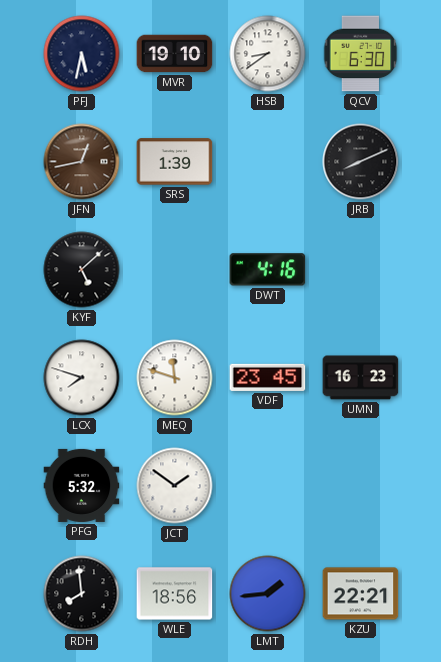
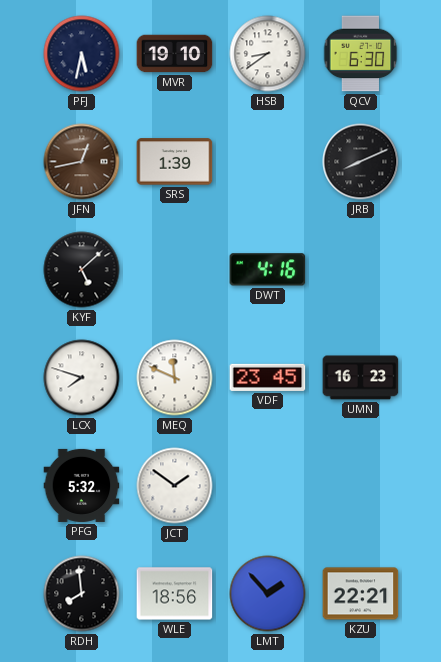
MEQ: 11:48 -> 11:49
LMT: 1:44 -> 1:53
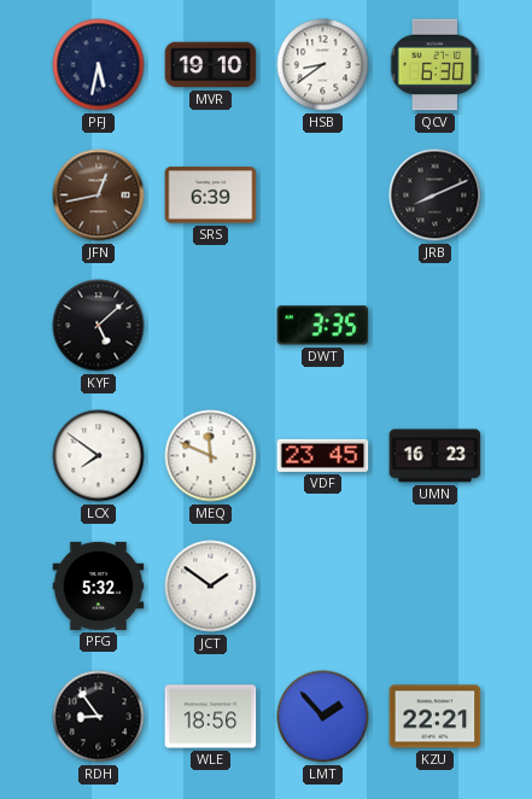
SRS: 1:39 -> 6:39
DWT: 4:16 -> 3:35
LCX: 7:48 -> 7:51
RDH: 7:59 -> 8:54
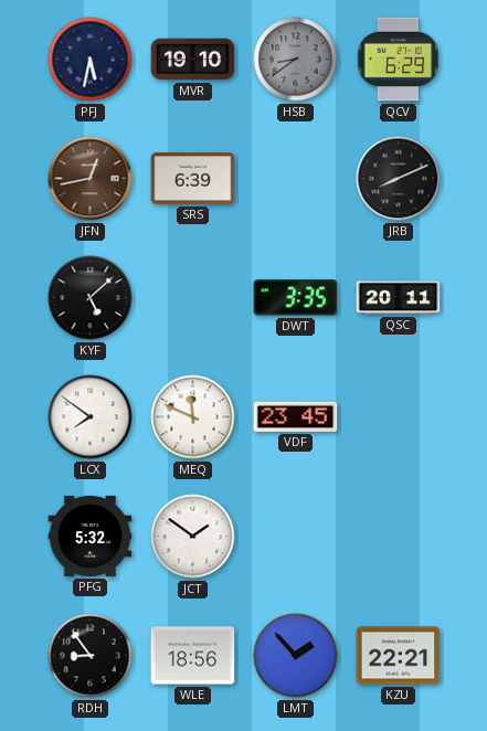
HSB dial: white -> grey
QCV: 6:30 -> 6:29
QSC: none -> 20:11
UMN: 16:23 -> none
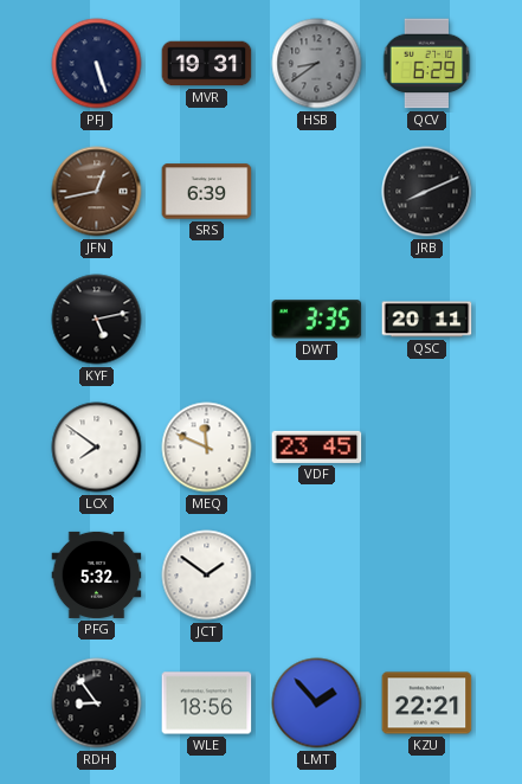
PFJ: 5:32 -> 5:27
MVR: 19:10 -> 19:31
KYF: 5:08 -> 5:13
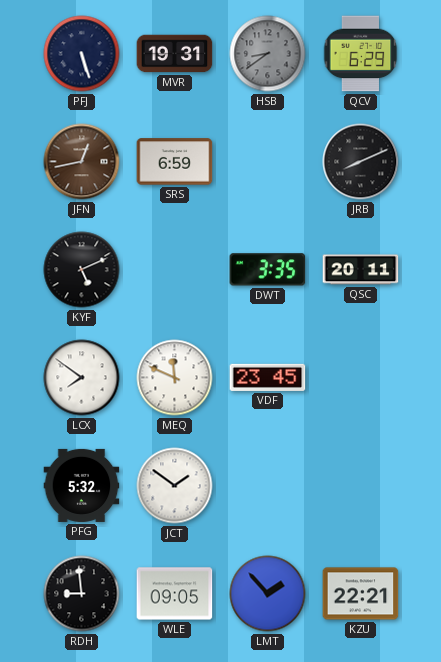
SRS: 6:39 -> 6:59
KYF: 5:13 -> 5:11
RDH: 8:54 -> 8:59
WLE: 18:56 -> 09:05
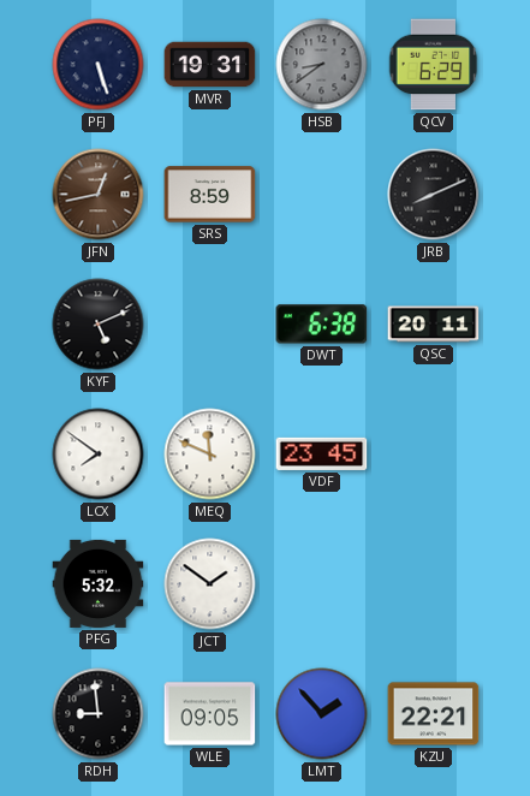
SRS: 6:59 -> 8:59
DWT: 3:35 -> 6:38
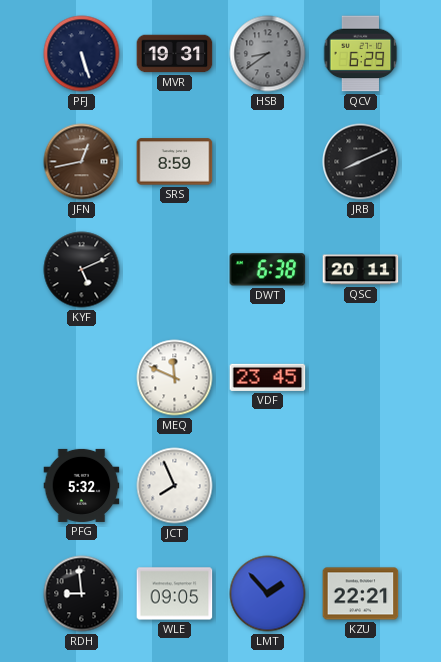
LCX: 7:51 -> none
JCT: 1:51 -> 7:56
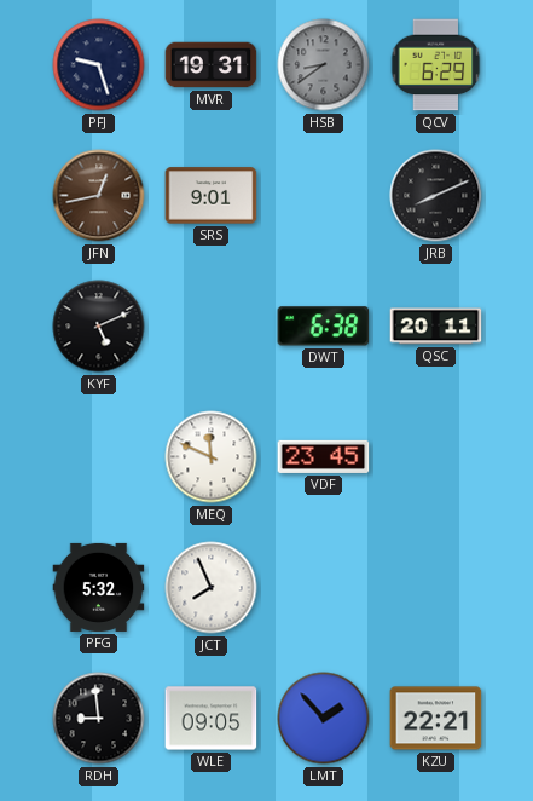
PFJ: 5:27 -> 9:27
SRS: 8:59 -> 9:01
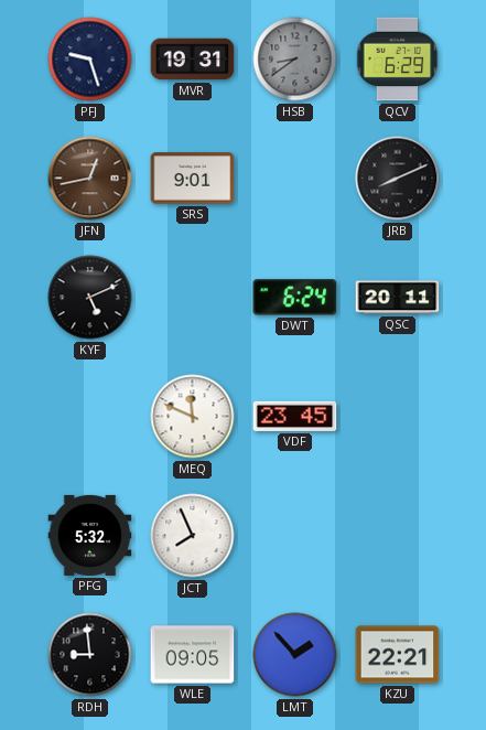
DWT: 6:38 -> 6:24
